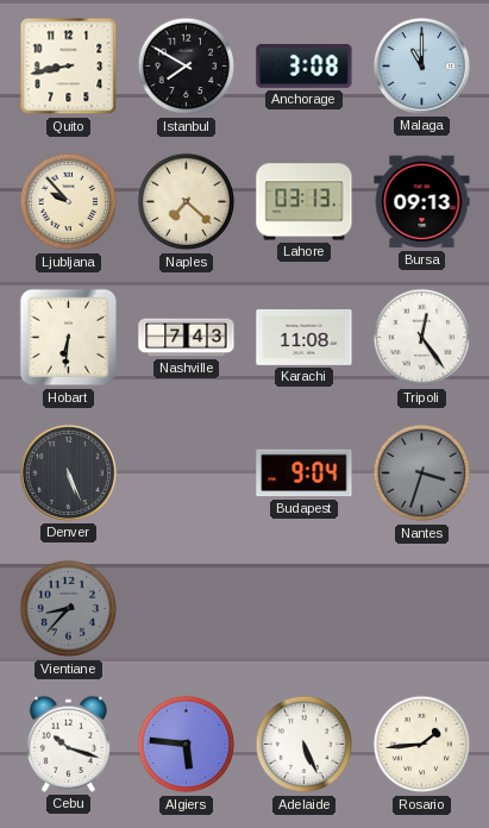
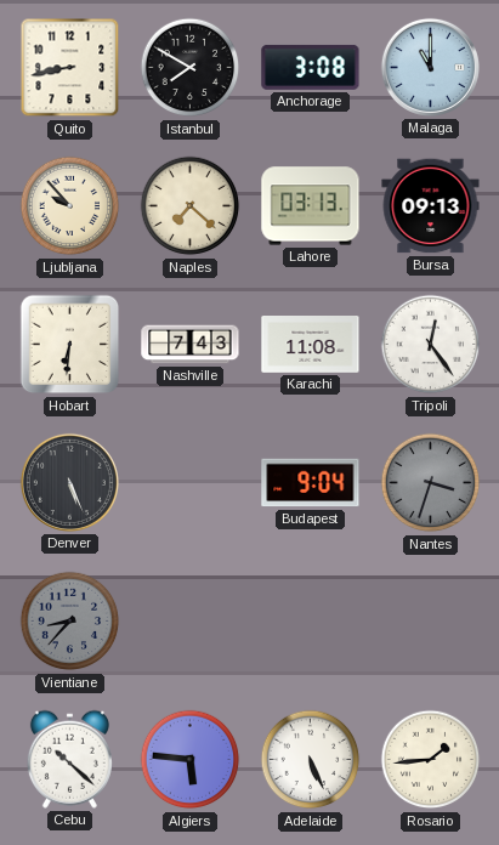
Cebu: 10:18 -> 10:22
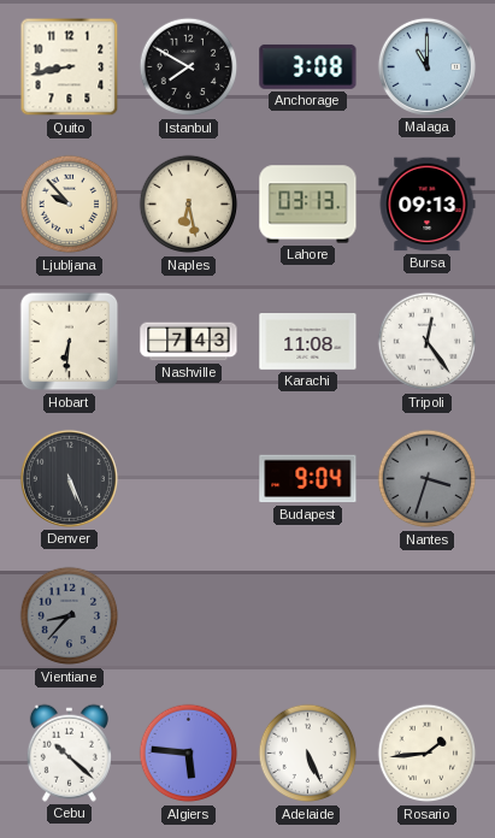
Naples: 7:22 -> 6:28
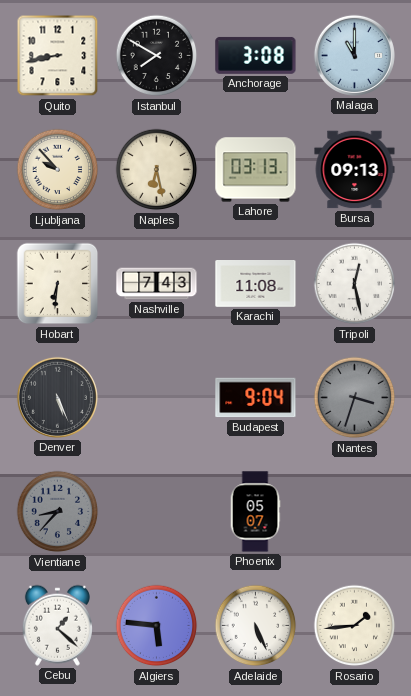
Tripoli: 12:24 -> 12:28
Phoenix: none -> 05:07
Cebu: 10:22 -> 1:22
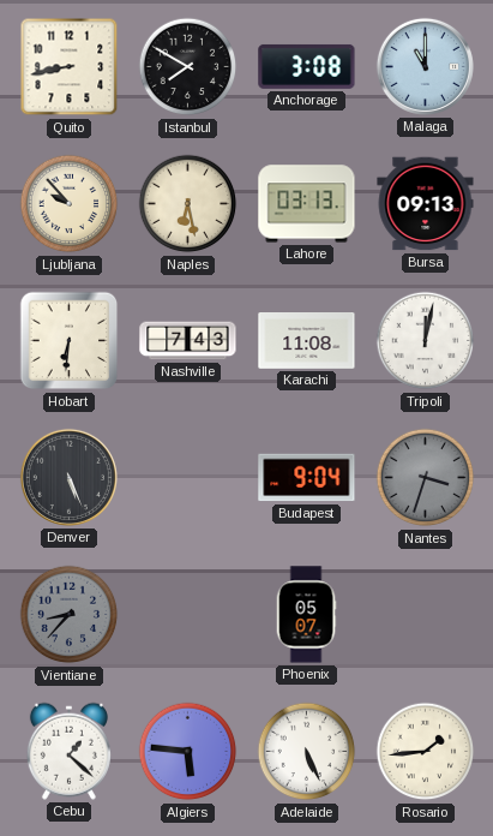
Tripoli: 12:28 -> 12:02
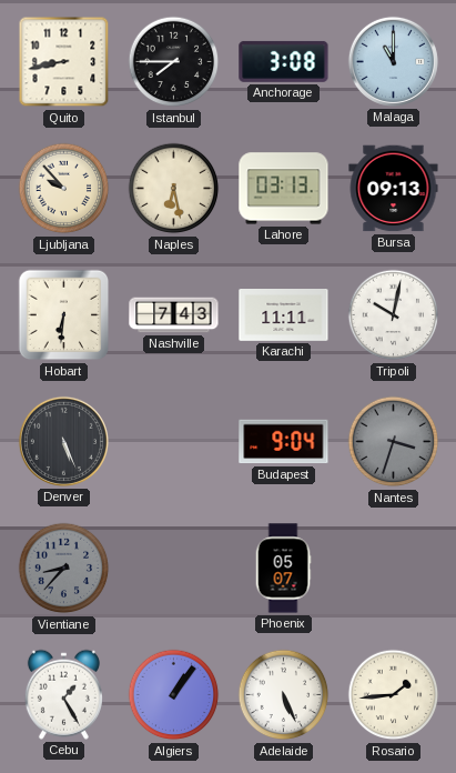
Istanbul: 7:50 -> 7:45
Karachi: 11:08 -> 11:11
Tripoli: 12:02 -> 10:02
Cebu: 1:22 -> 1:25
Algiers: 5:46 -> 1:06
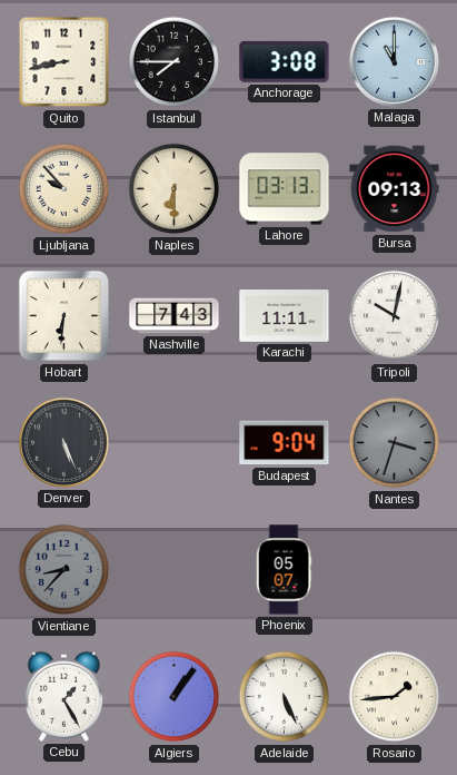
Naples: 6:28 -> 6:30
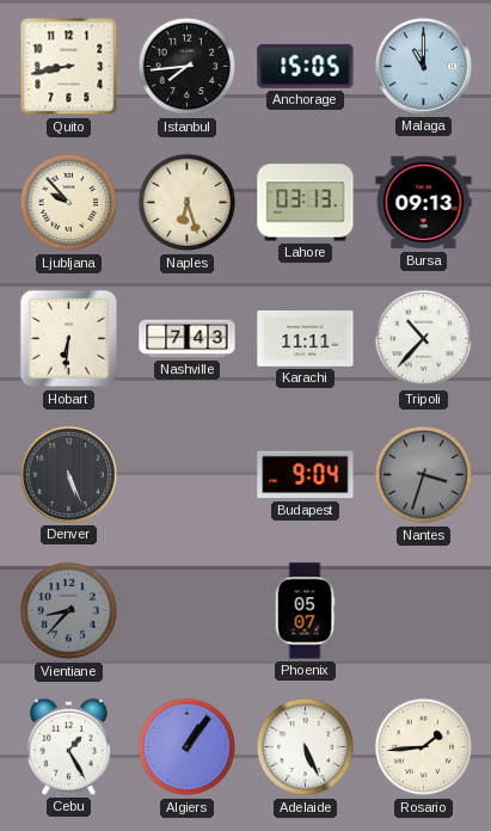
Istanbul: 7:45 -> 7:44
Anchorage: 3:08 -> 15:05
Naples: 6:30 -> 6:27
Tripoli: 10:02 -> 10:37
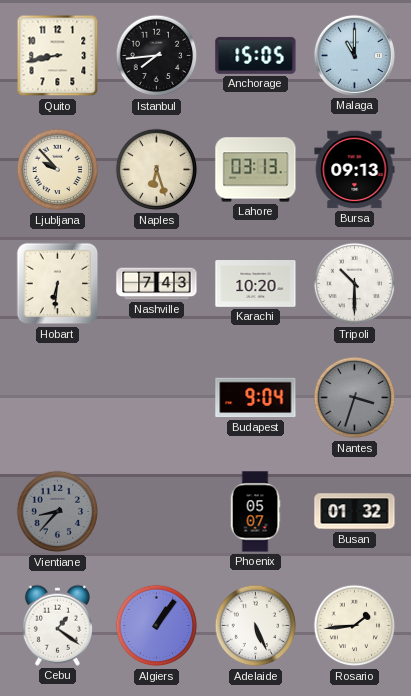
Karachi: 11:11 -> 10:20
Tripoli: 10:37 -> 10:30
Denver: 5:26 -> none
Busan: none -> 01:32
Cebu: 1:25 -> 1:21
